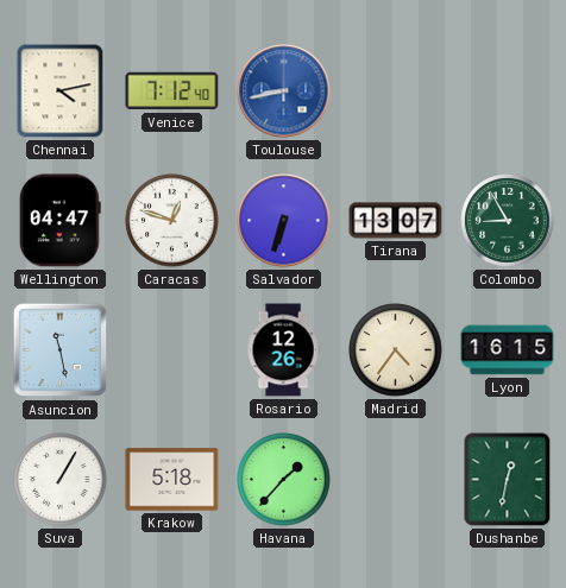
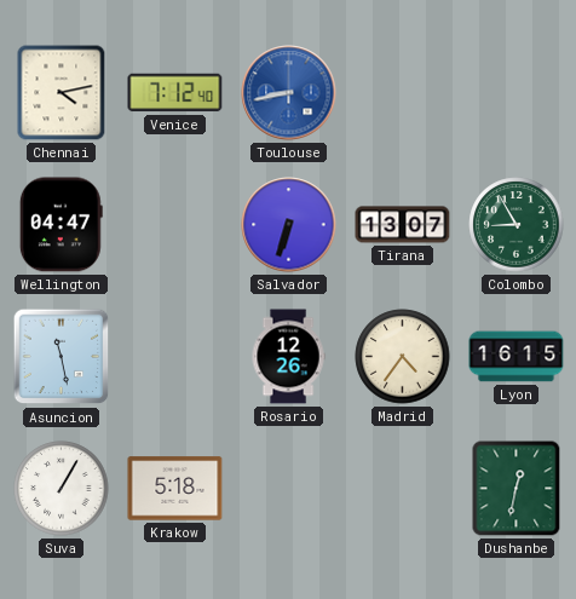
Caracas: 12:48 -> none
Havana: 1:37 -> none
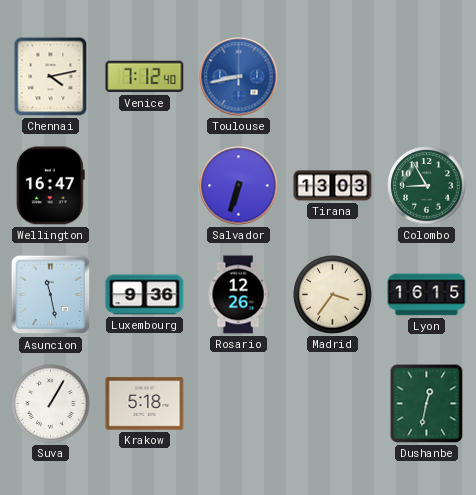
Wellington: 04:47 -> 16:47
Tirana: 13:07 -> 13:03
Luxembourg: none -> 9:36
Madrid: 4:36 -> 3:36
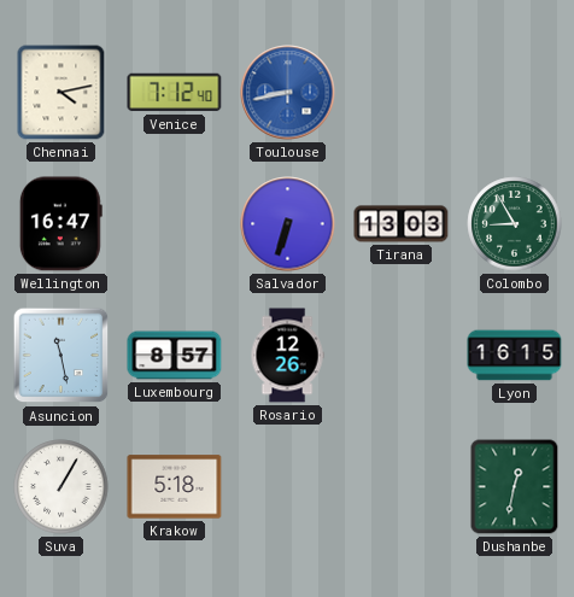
Luxembourg: 9:36 -> 8:57
Madrid: 3:36 -> none
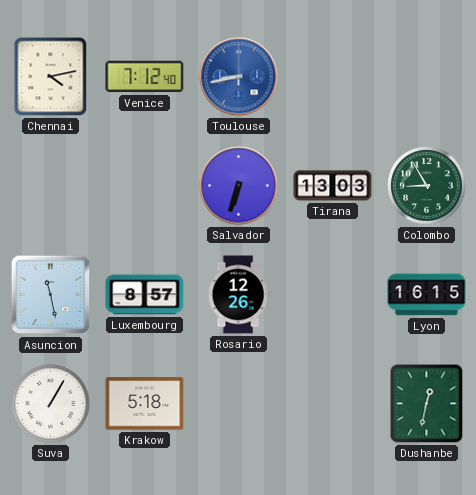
Wellington: 16:47 -> none
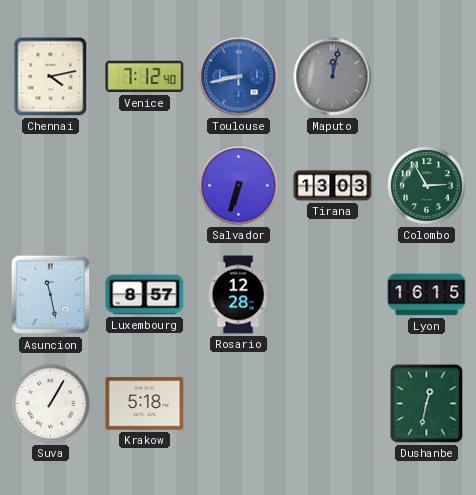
Maputo: none -> 12:02
Colombo: 8:55 -> 2:55
Rosario: 12:26 -> 12:28
